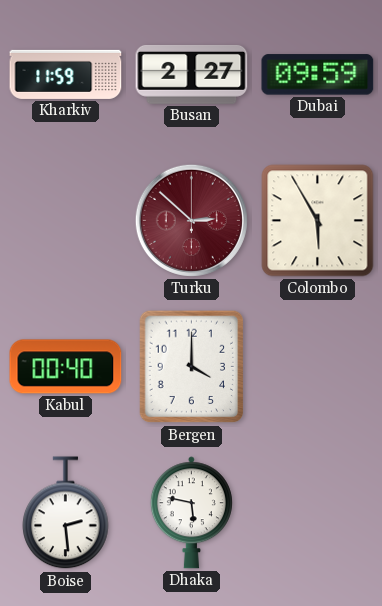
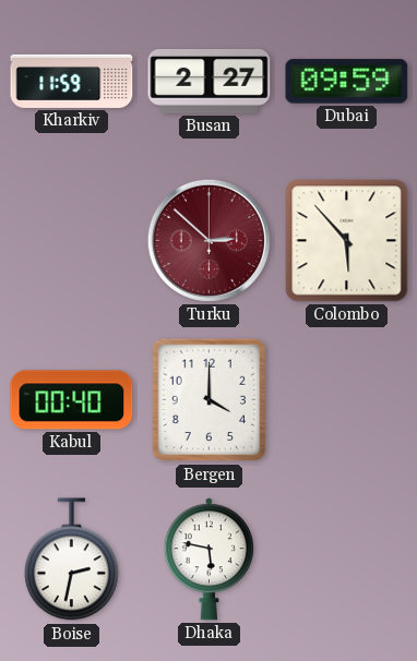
Colombo: 5:55 -> 5:53
Boise: 2:29 -> 2:32
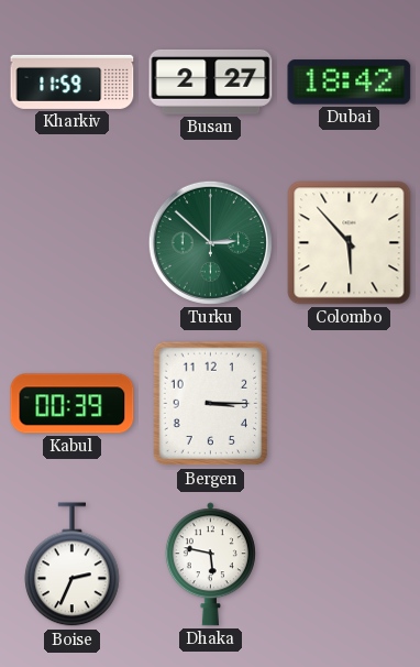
Dubai: 09:59 -> 18:42
Turku dial: burgundy -> green
Kabul: 00:40 -> 00:39
Bergen: 4:00 -> 3:15
Boise: 2:32 -> 2:34
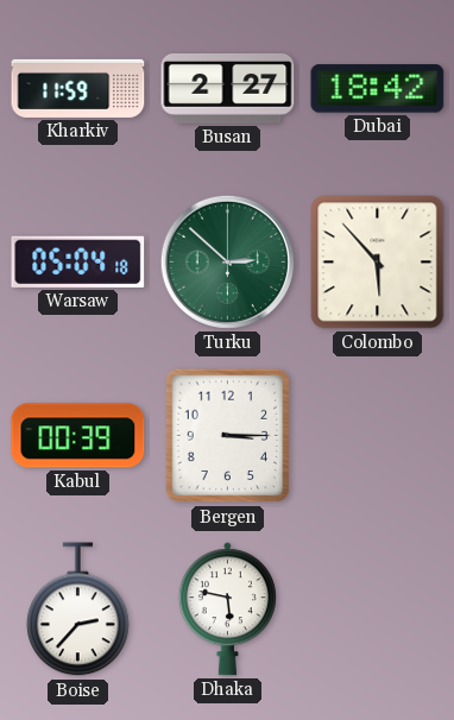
Warsaw: none -> 05:04
Boise: 2:34 -> 2:37
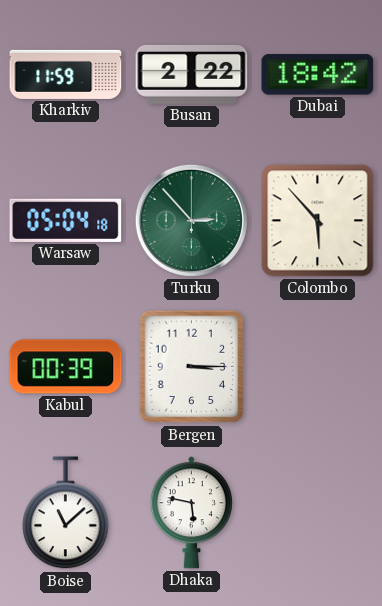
Busan: 2:27 -> 2:22
Turku: 2:52 -> 2:53
Boise: 2:37 -> 11:08
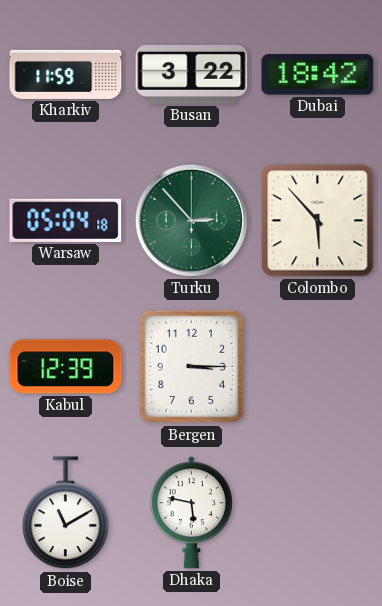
Busan: 2:22 -> 3:22
Kabul: 00:39 -> 12:39
Boise: 11:08 -> 11:10
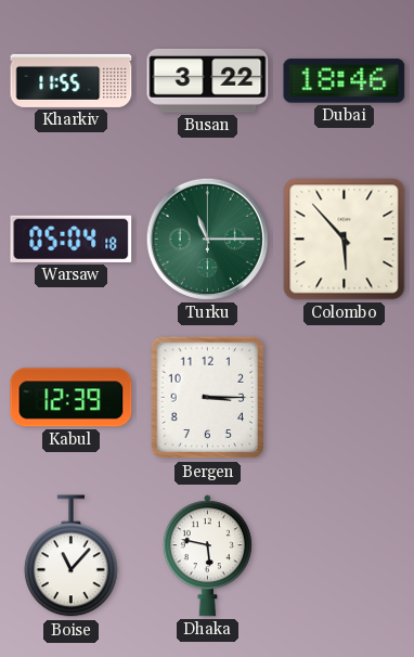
Kharkiv: 11:59 -> 11:55
Dubai: 18:42 -> 18:46
Turku: 2:53 -> 11:15
Boise: 11:10 -> 11:07
